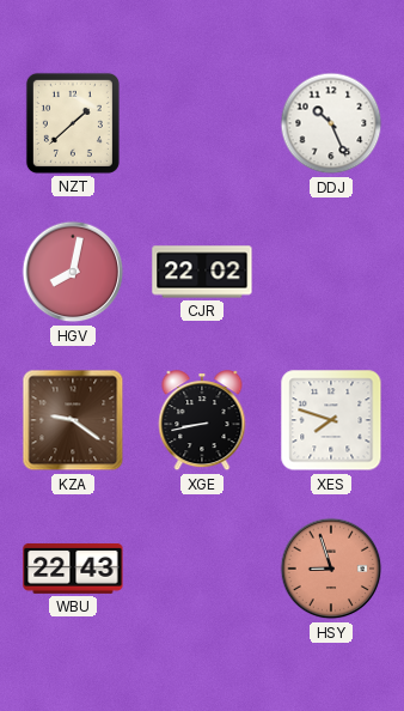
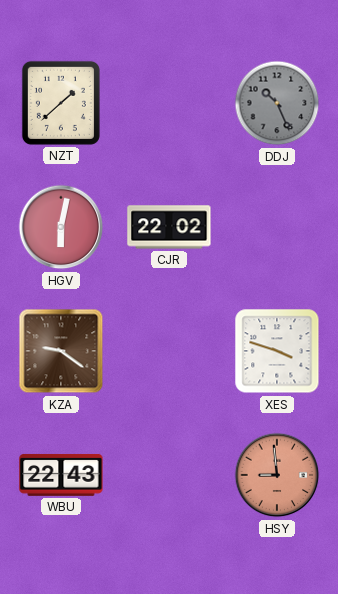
DDJ dial: white -> grey
HGV: 8:02 -> 6:02
XGE: 8:43 -> none
XES: 7:48 -> 3:48
HSY: 8:57 -> 8:59
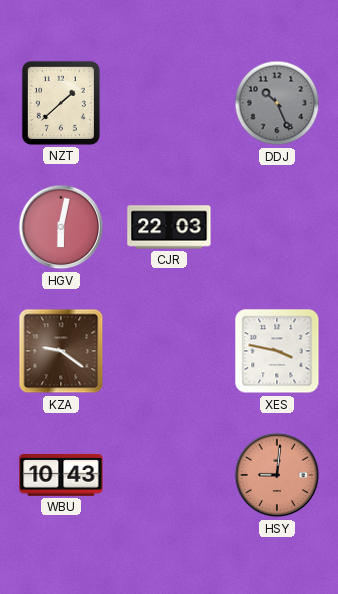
CJR: 22:02 -> 22:03
XES: 3:48 -> 3:47
WBU: 22:43 -> 10:43
HSY: 8:59 -> 9:01
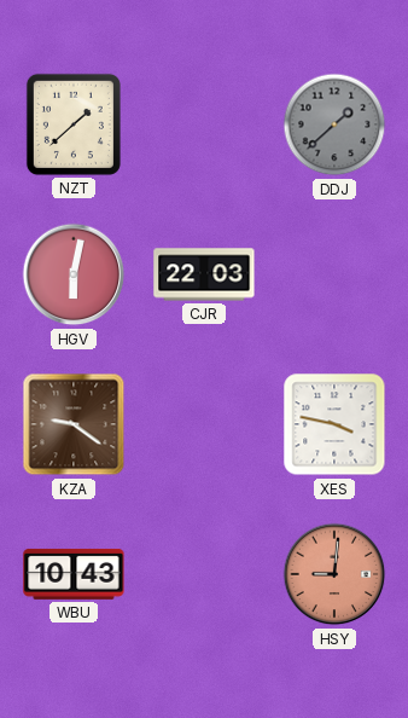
DDJ: 10:26 -> 1:38
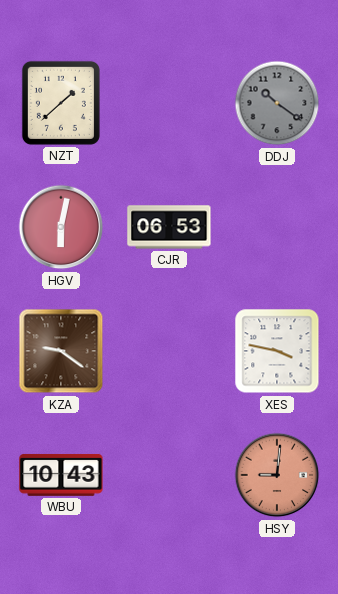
DDJ: 1:38 -> 10:21
CJR: 22:03 -> 06:53
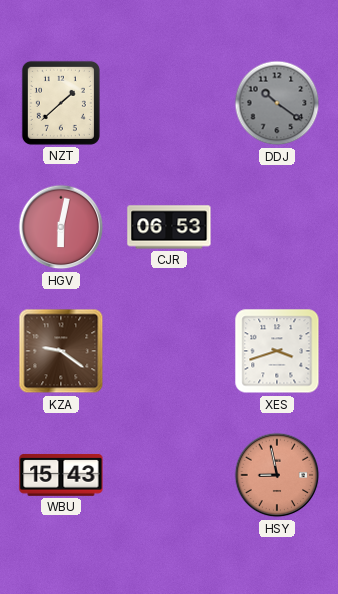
XES: 3:47 -> 3:42
WBU: 10:43 -> 15:43
HSY: 9:01 -> 8:58
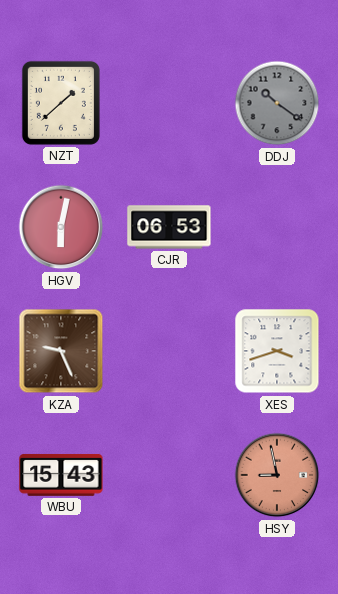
KZA: 9:21 -> 9:26
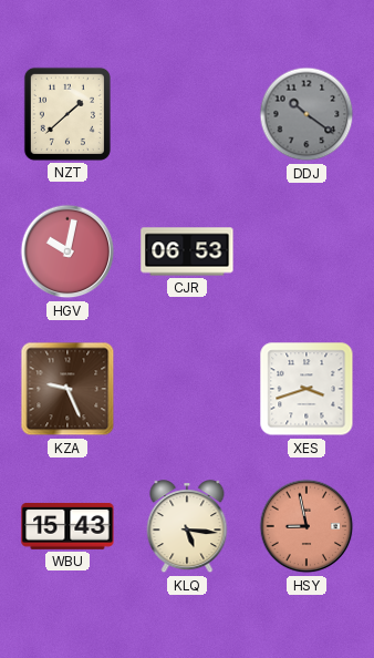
HGV: 6:02 -> 10:02
KLQ: none -> 5:16
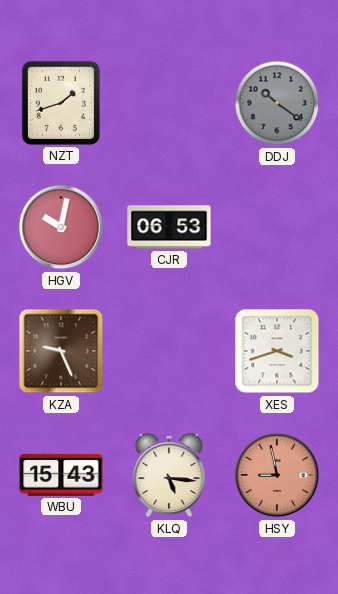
NZT: 1:38 -> 1:42
